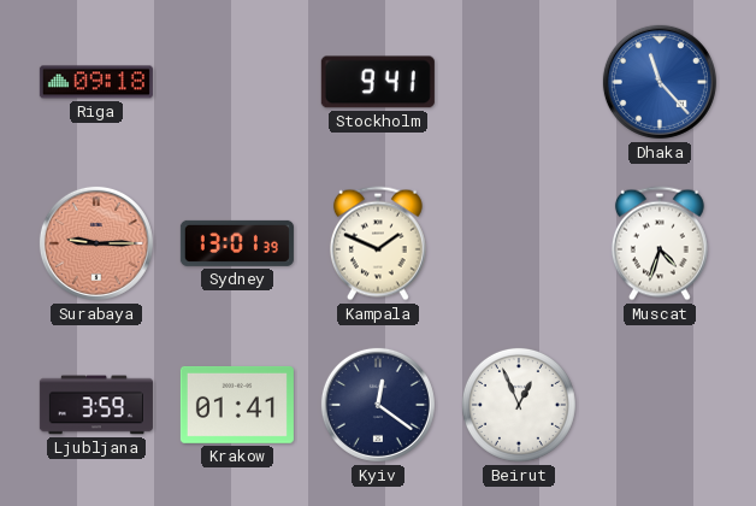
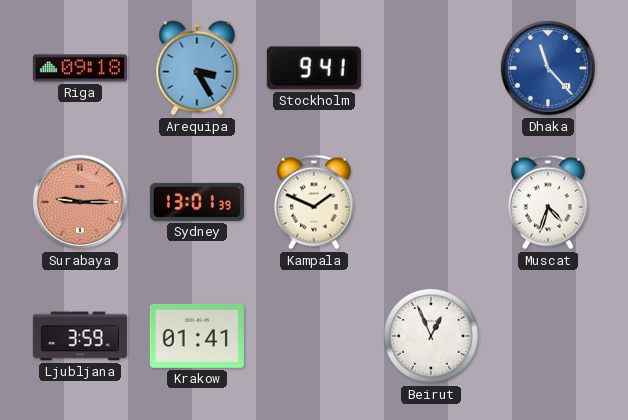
Arequipa: none -> 3:25
Kyiv: 12:21 -> none
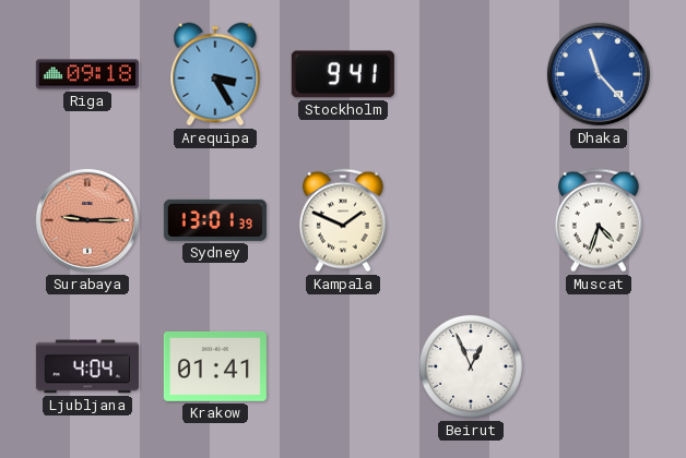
Ljubljana: 3:59 -> 4:04
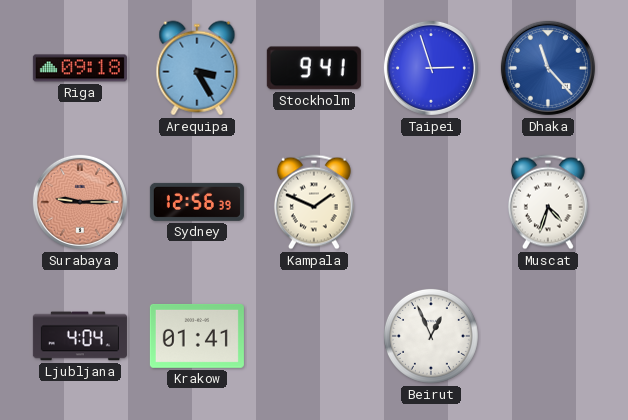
Taipei: none -> 2:57
Sydney: 13:01 -> 12:56
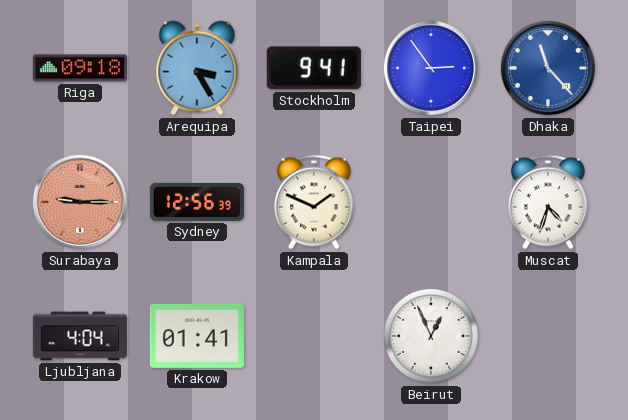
Taipei: 2:57 -> 2:54
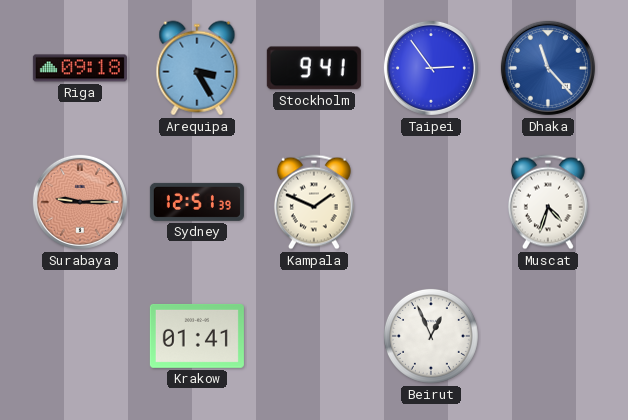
Sydney: 12:56 -> 12:51
Ljubljana: 4:04 -> none
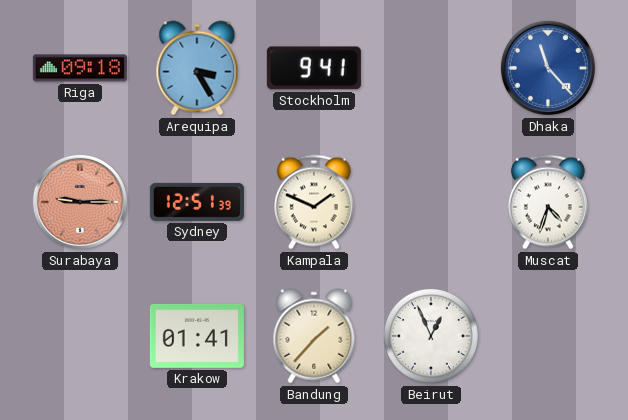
Taipei: 2:54 -> none
Bandung: none -> 1:37
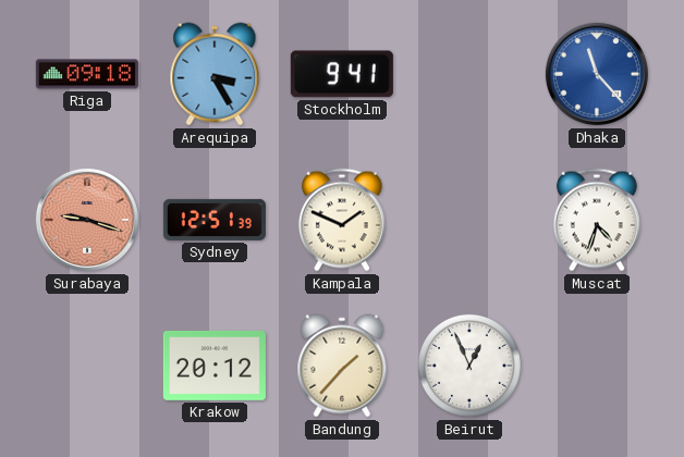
Surabaya: 9:15 -> 9:18
Krakow: 01:41 -> 20:12
